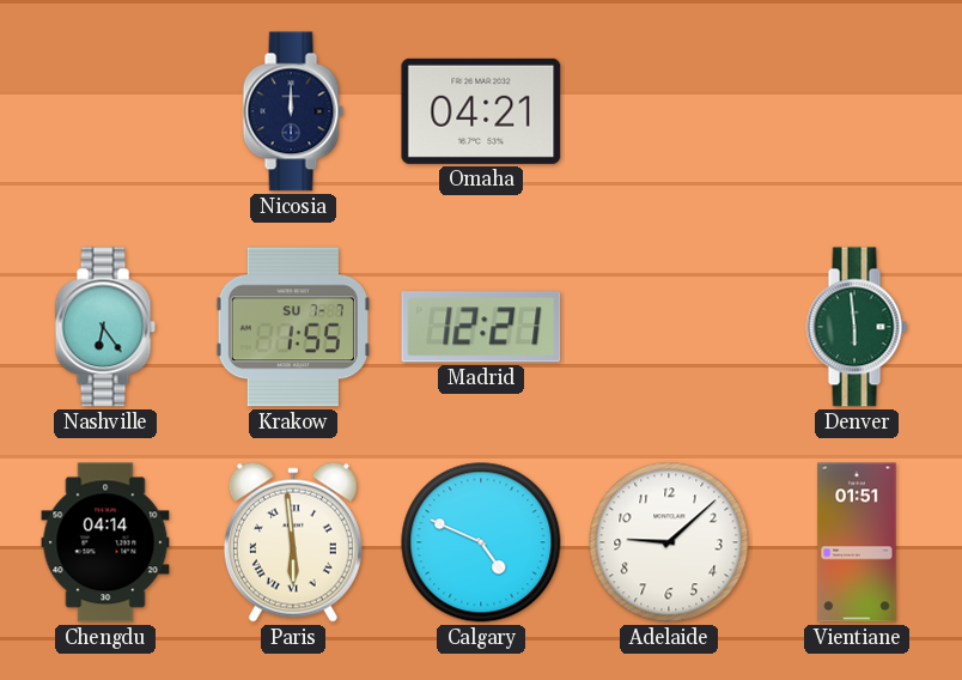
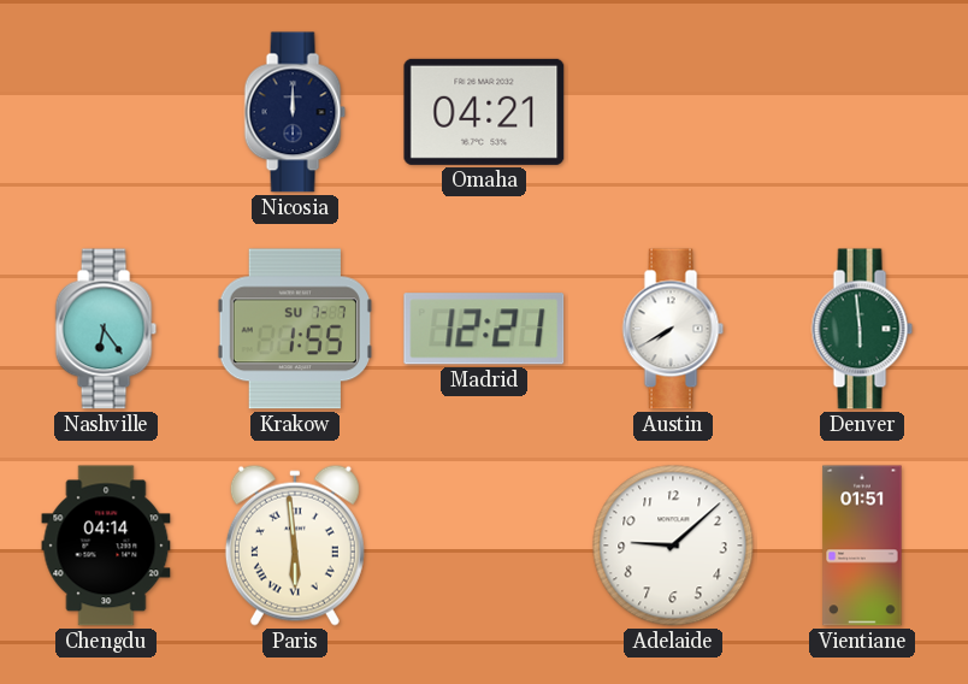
Austin: none -> 7:40
Calgary: 4:49 -> none
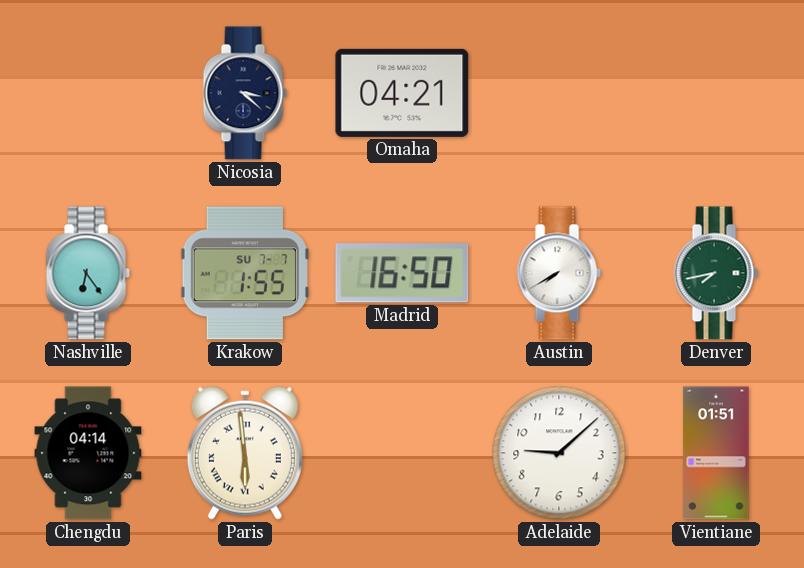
Nicosia: 12:00 -> 3:22
Madrid: 12:21 -> 16:50
Denver: 5:59 -> 7:43
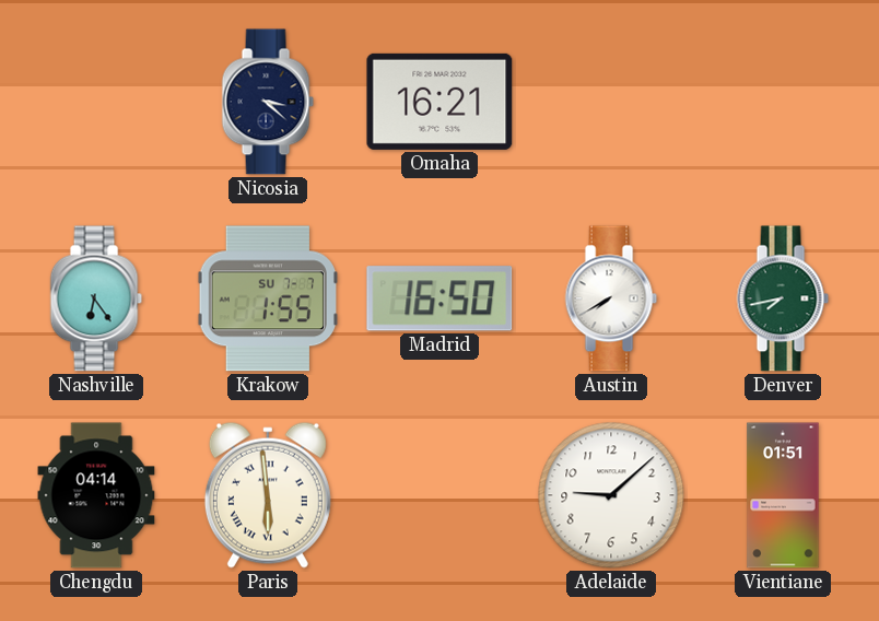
Omaha: 04:21 -> 16:21
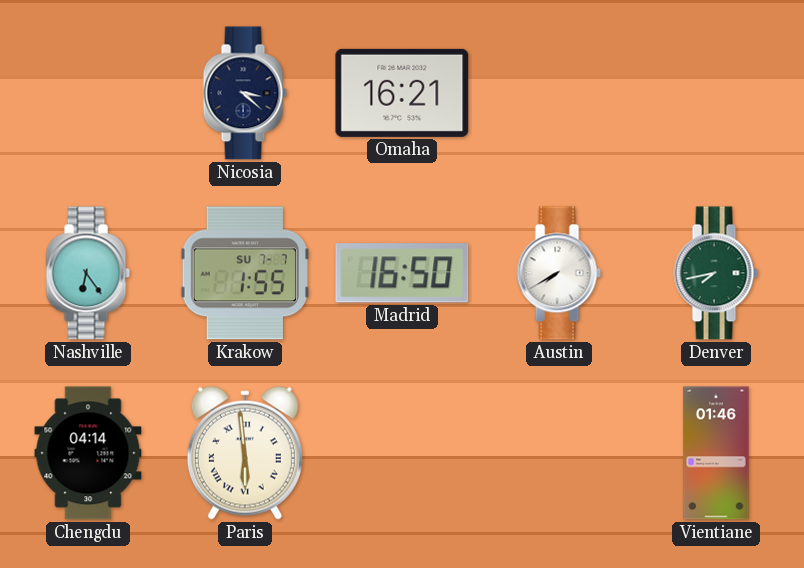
Adelaide: 9:08 -> none
Vientiane: 01:51 -> 01:46
